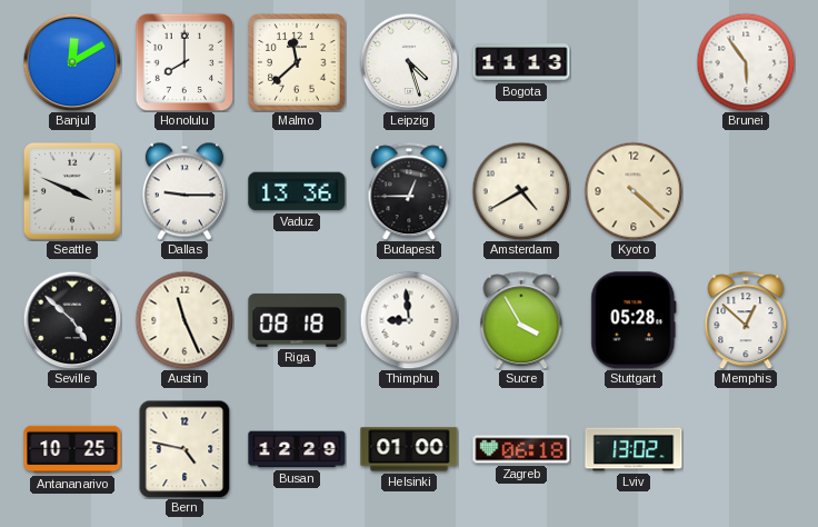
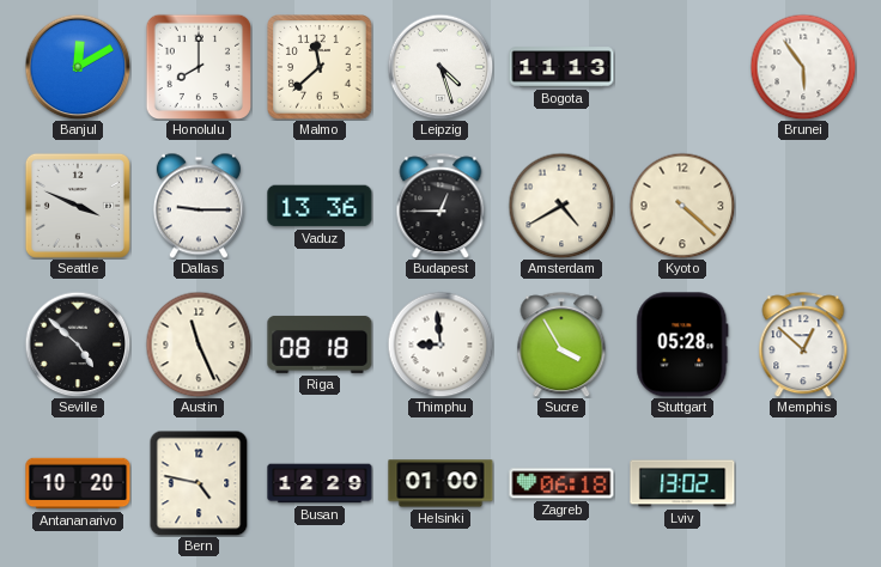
Antananarivo: 10:25 -> 10:20
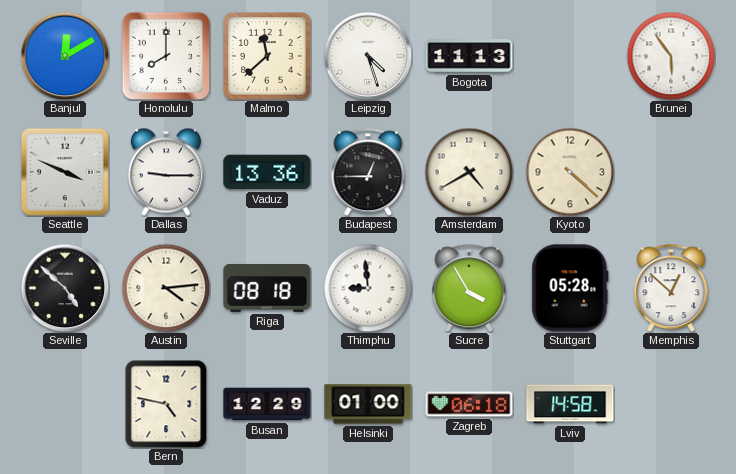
Austin: 11:26 -> 4:14
Antananarivo: 10:20 -> none
Lviv: 13:02 -> 14:58
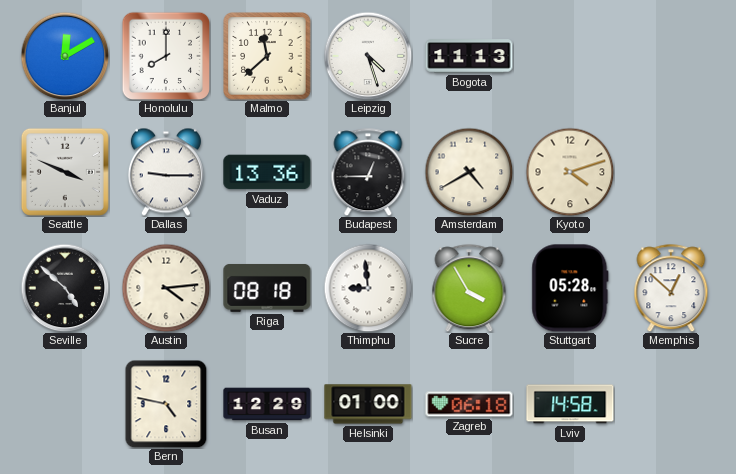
Brunei: 5:54 -> none
Kyoto: 4:22 -> 4:12
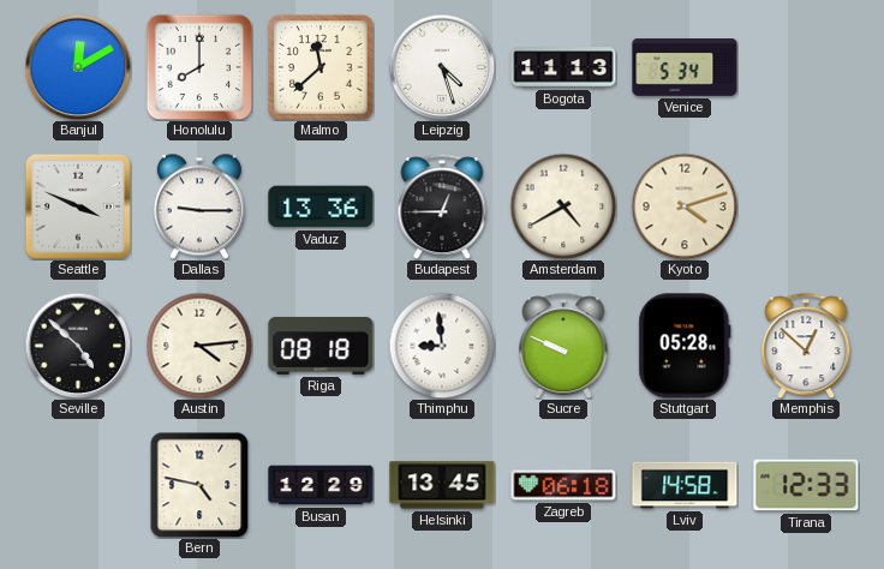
Venice: none -> 5:34
Sucre: 3:55 -> 9:49
Helsinki: 01:00 -> 13:45
Tirana: none -> 12:33
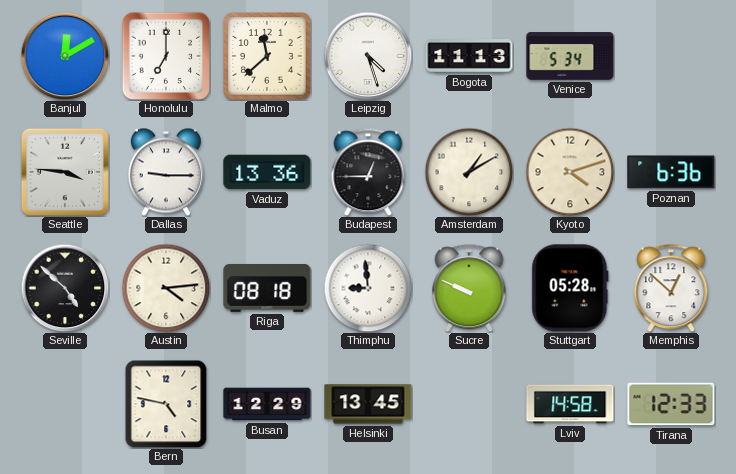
Honolulu: 8:00 -> 7:00
Seattle: 3:49 -> 3:46
Amsterdam: 4:40 -> 1:10
Poznan: none -> 6:36
Zagreb: 06:18 -> none
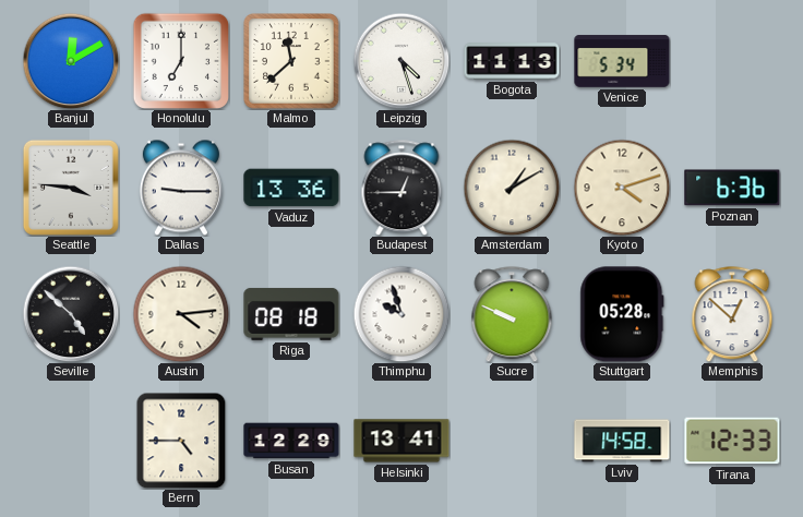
Thimphu: 8:59 -> 9:57
Bern: 4:47 -> 4:45
Helsinki: 13:45 -> 13:41
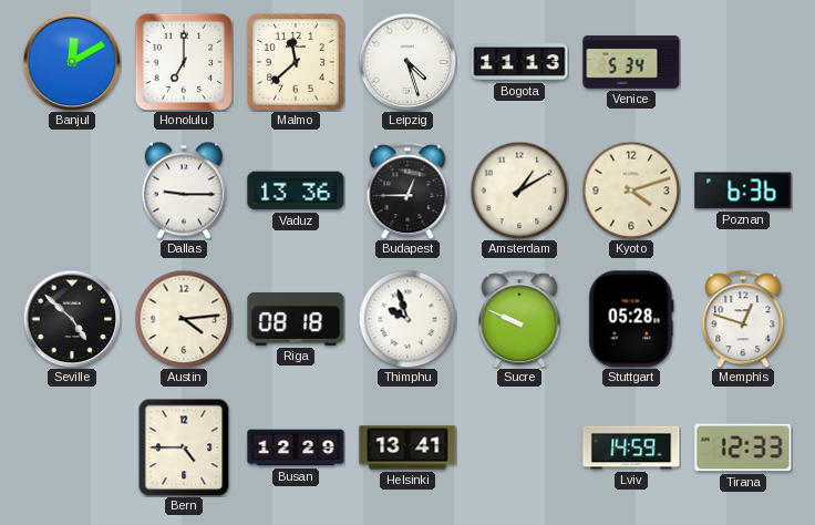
Seattle: 3:46 -> none
Memphis: 12:52 -> 12:48
Lviv: 14:58 -> 14:59
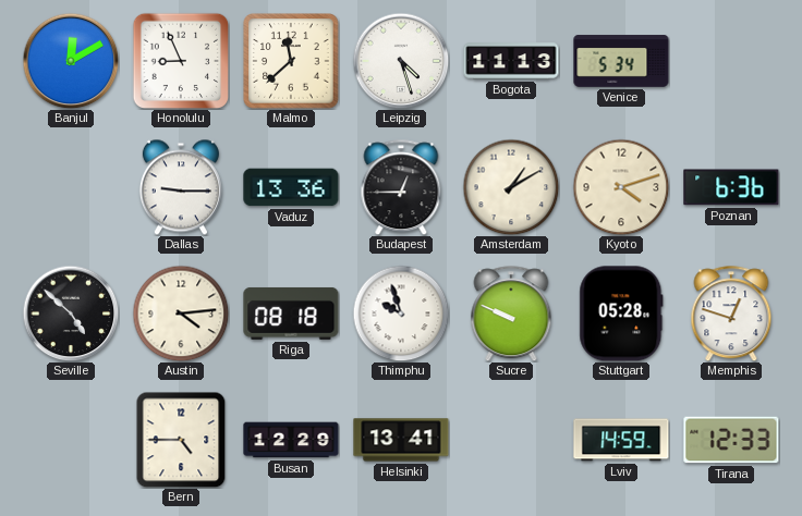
Honolulu: 7:00 -> 8:56
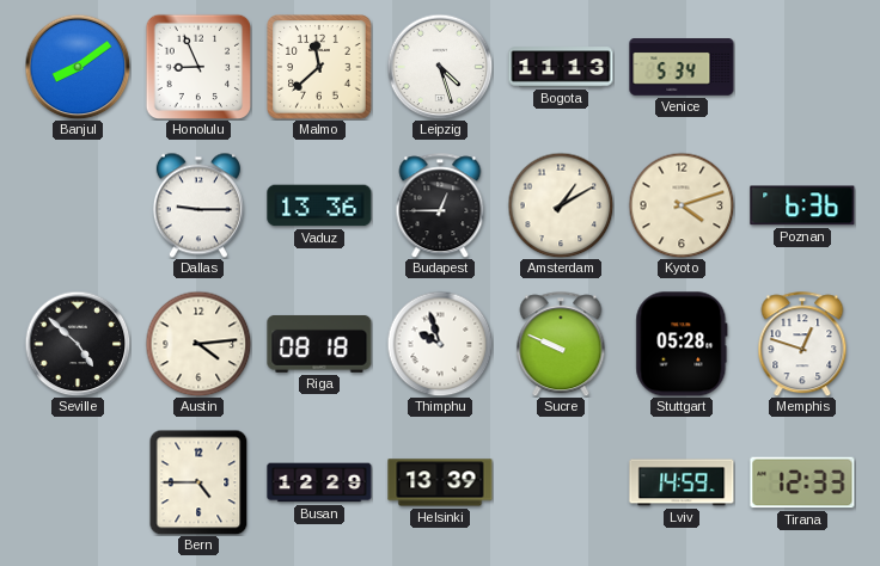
Banjul: 12:10 -> 8:09
Helsinki: 13:41 -> 13:39
